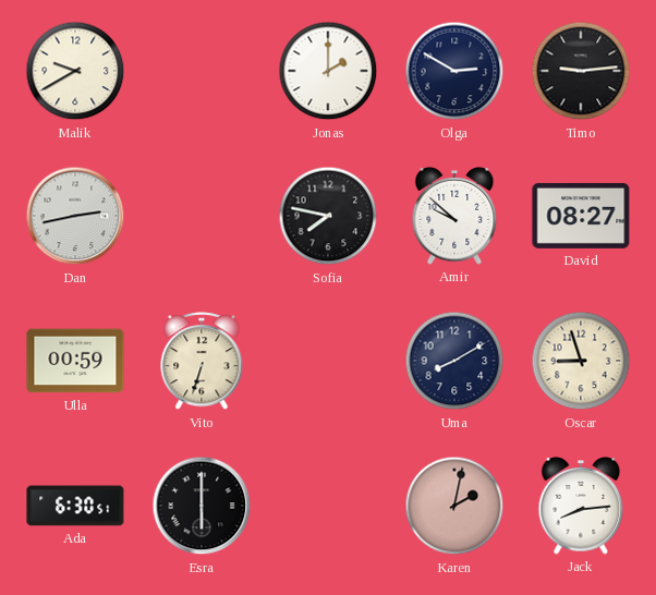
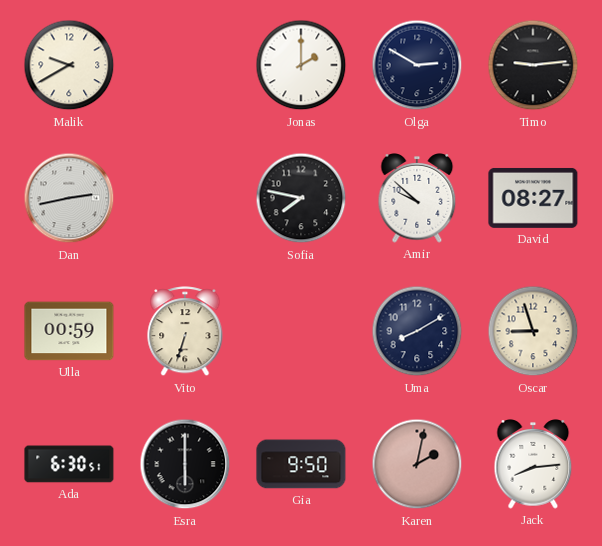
Gia: none -> 9:50
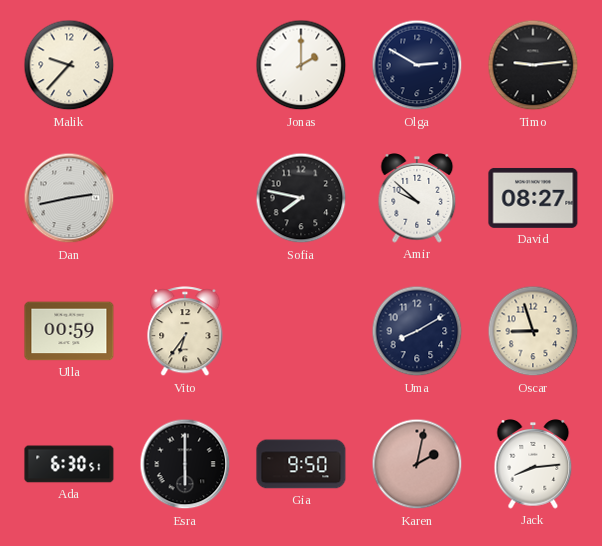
Malik: 9:40 -> 9:37
Vito: 6:33 -> 6:36
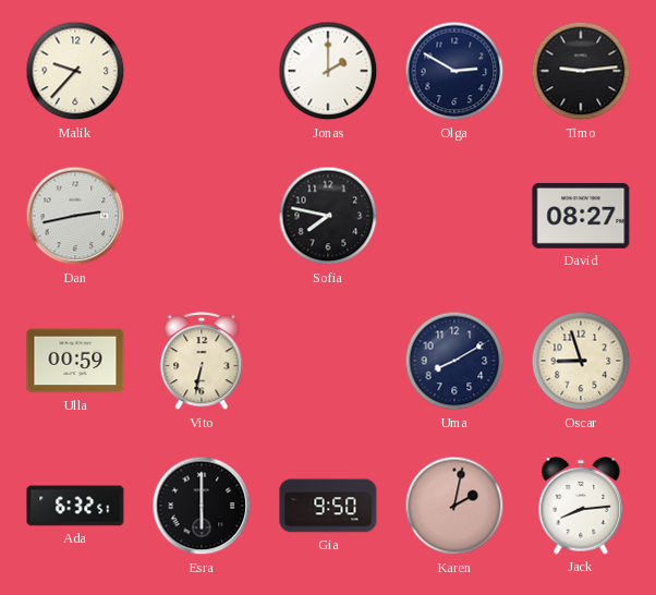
Amir: 9:52 -> none
Vito: 6:36 -> 6:32
Ada: 6:30 -> 6:32
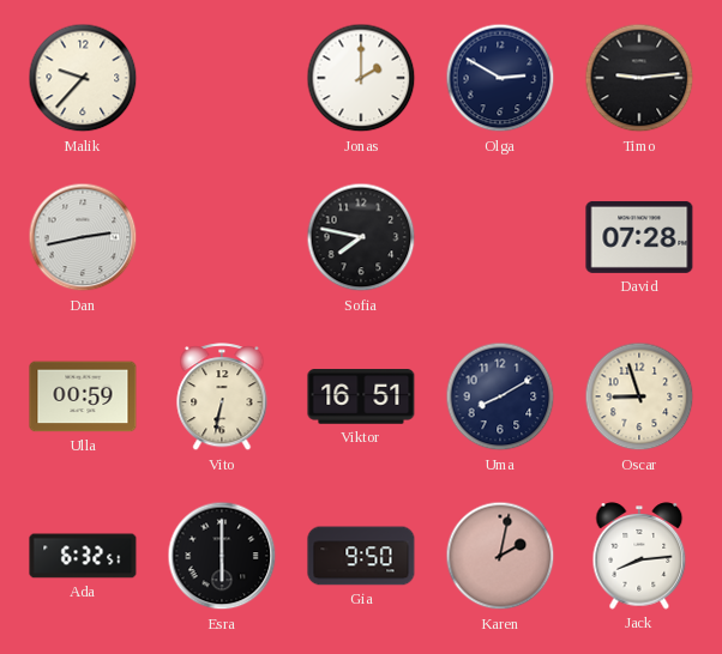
David: 08:27 -> 07:28
Viktor: none -> 16:51
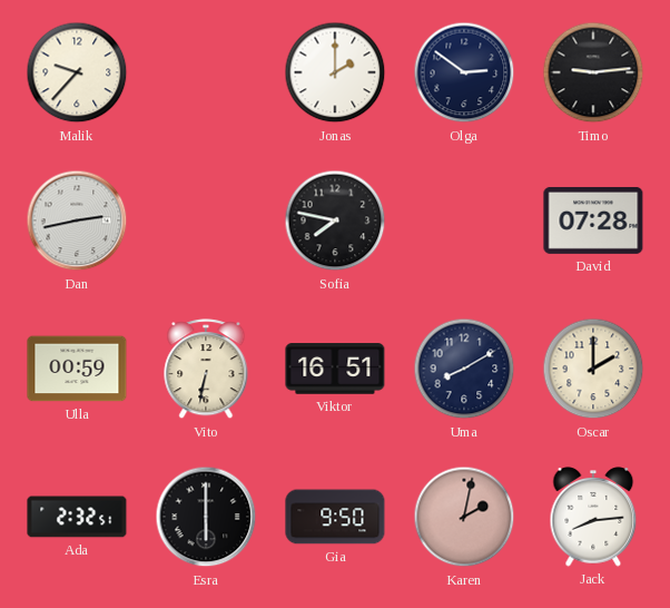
Olga: 2:50 -> 2:51
Oscar: 8:57 -> 2:00
Ada: 6:32 -> 2:32
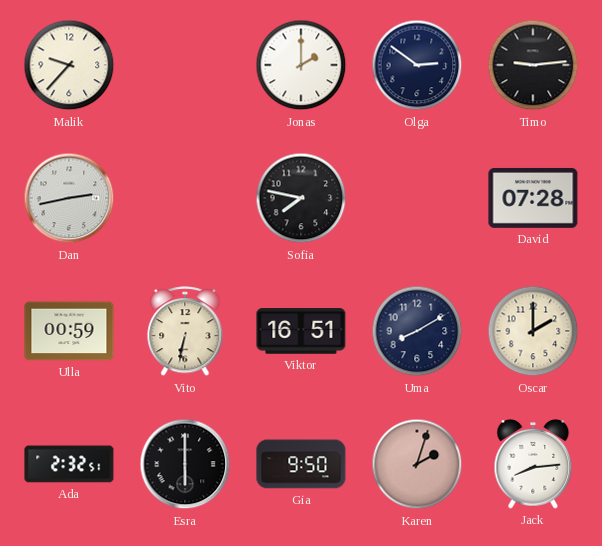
Karen: 2:02 -> 2:03
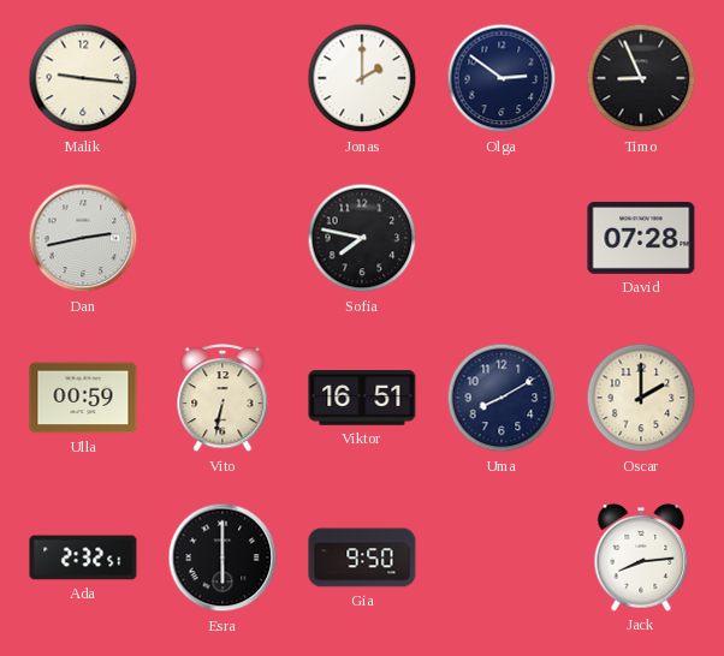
Malik: 9:37 -> 9:16
Timo: 9:14 -> 8:56
Karen: 2:03 -> none
